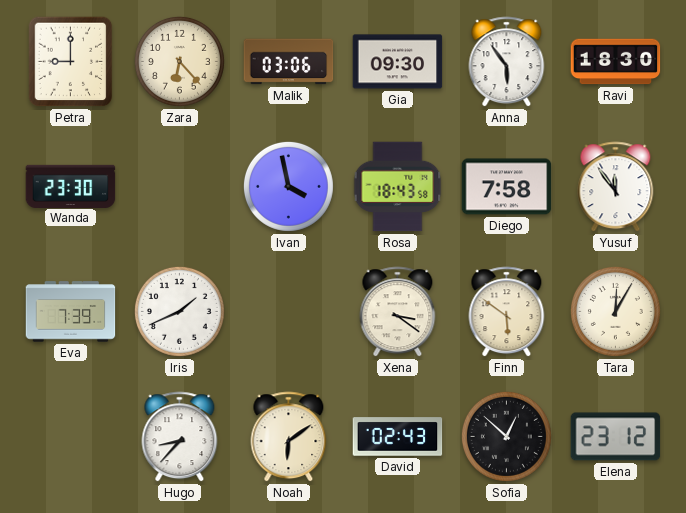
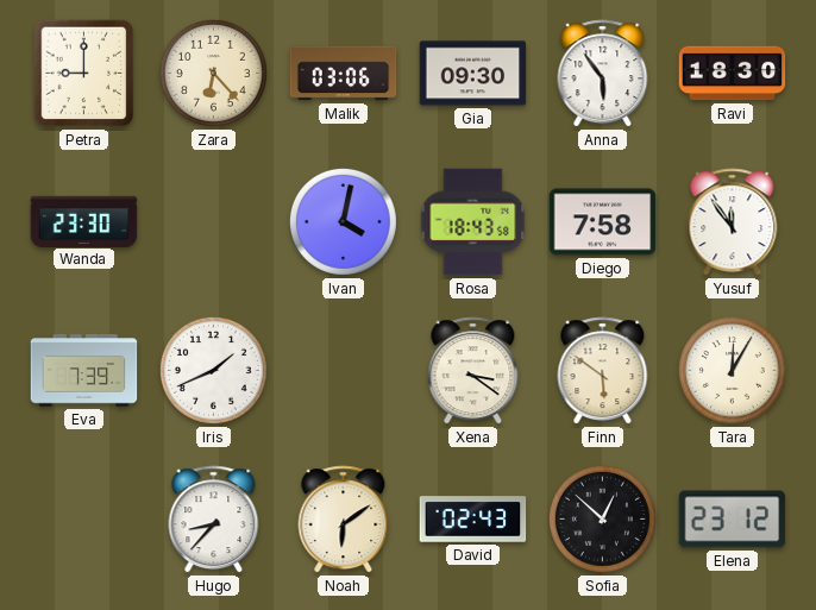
Ivan: 3:58 -> 4:02
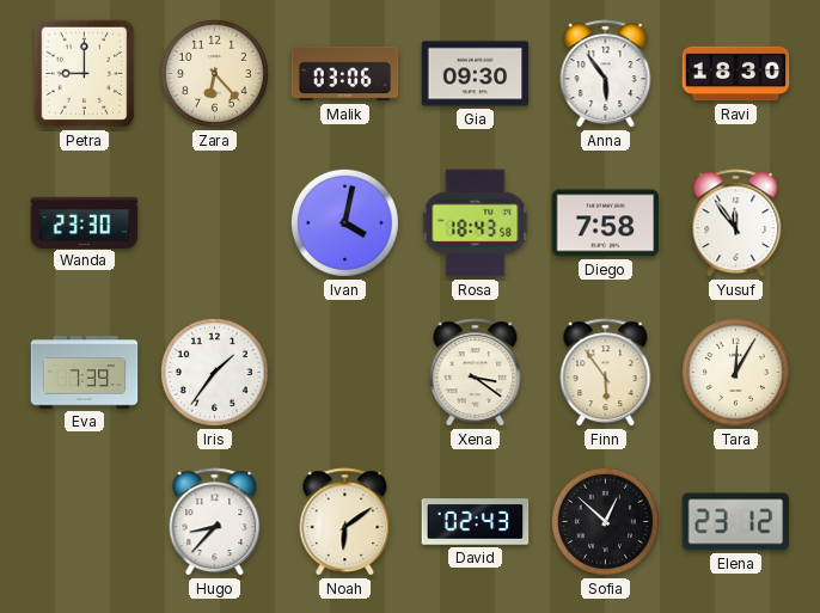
Iris: 1:41 -> 1:36
Finn: 5:51 -> 5:54
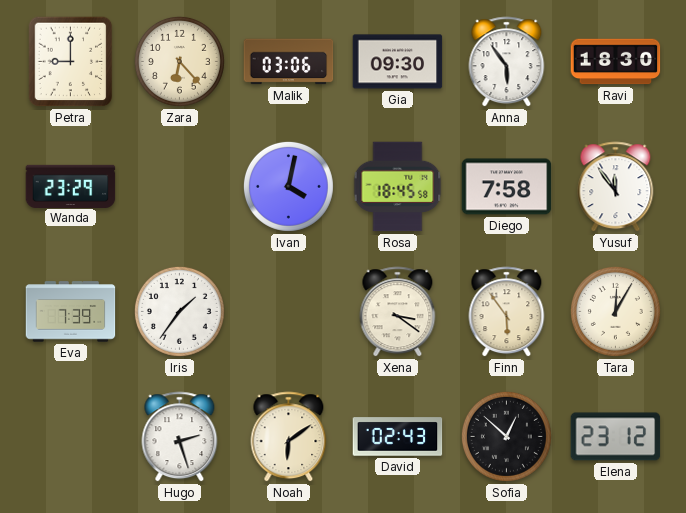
Wanda: 23:30 -> 23:29
Rosa: 18:43 -> 18:45
Hugo: 8:37 -> 2:27
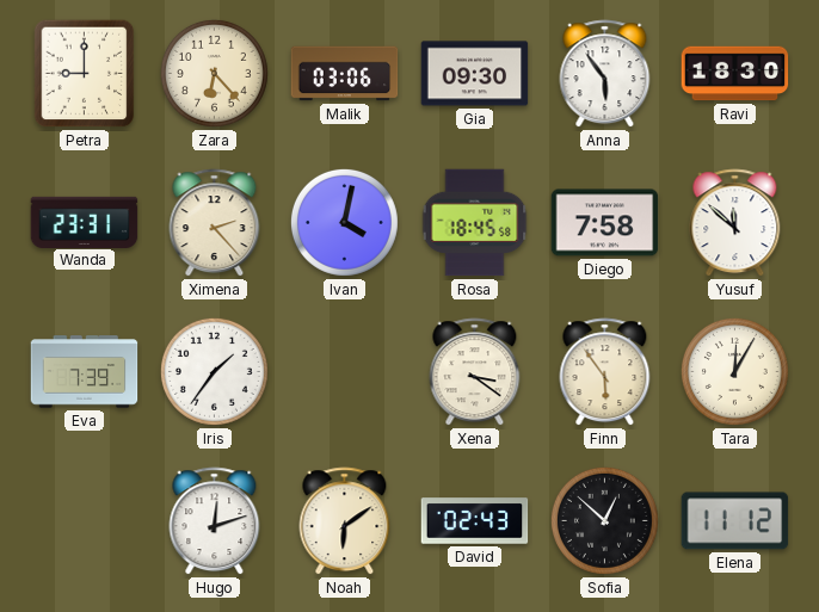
Wanda: 23:29 -> 23:31
Ximena: none -> 2:23
Yusuf: 11:54 -> 11:52
Hugo: 2:27 -> 12:12
Elena: 23:12 -> 11:12
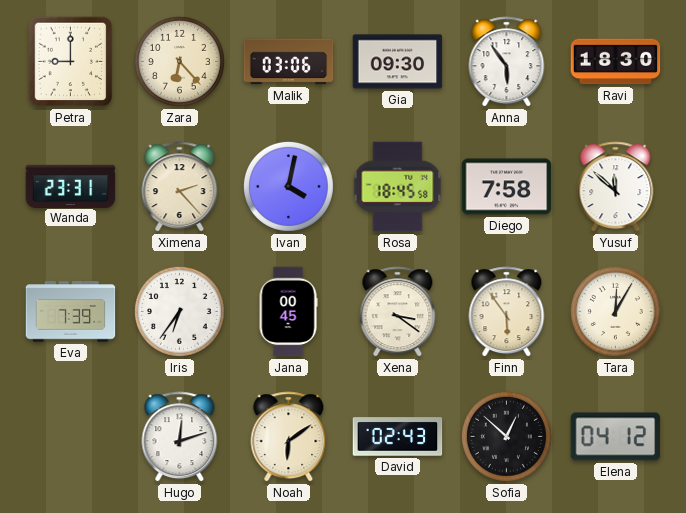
Iris: 1:36 -> 6:36
Jana: none -> 00:45
Elena: 11:12 -> 04:12
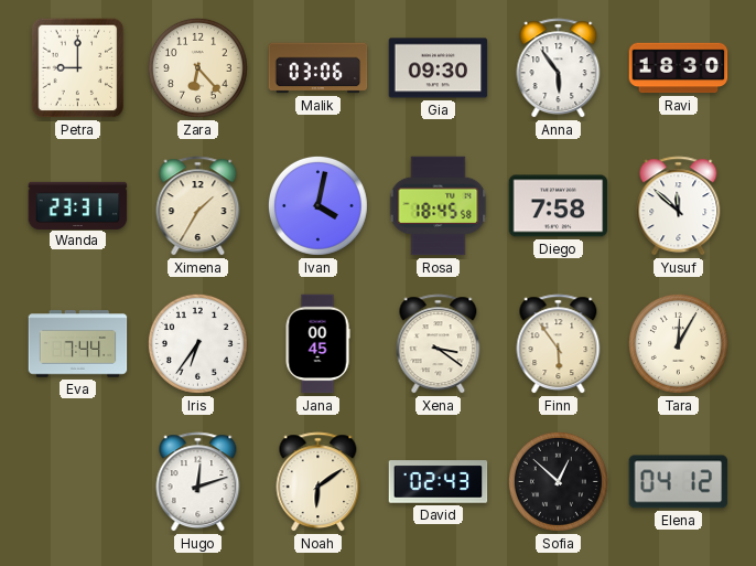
Ximena: 2:23 -> 1:35
Eva: 7:39 -> 7:44
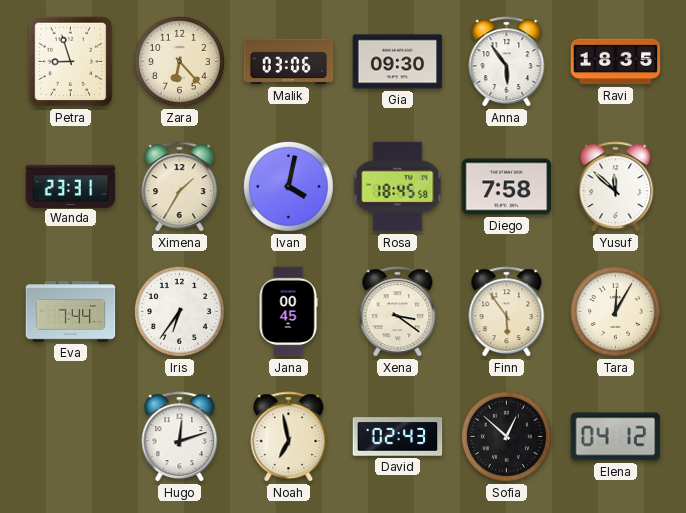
Petra: 9:00 -> 8:57
Ravi: 18:30 -> 18:35
Noah: 6:09 -> 6:58
